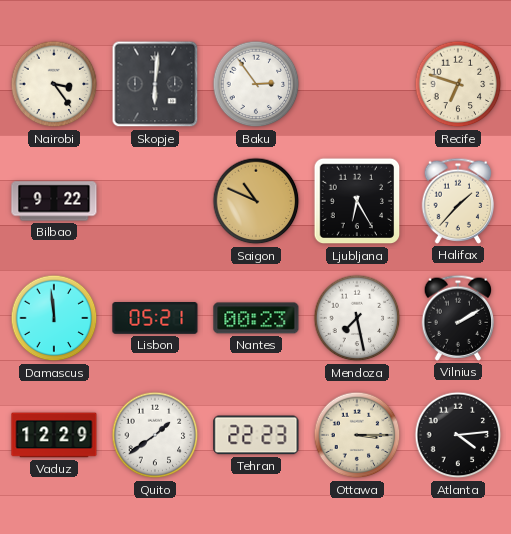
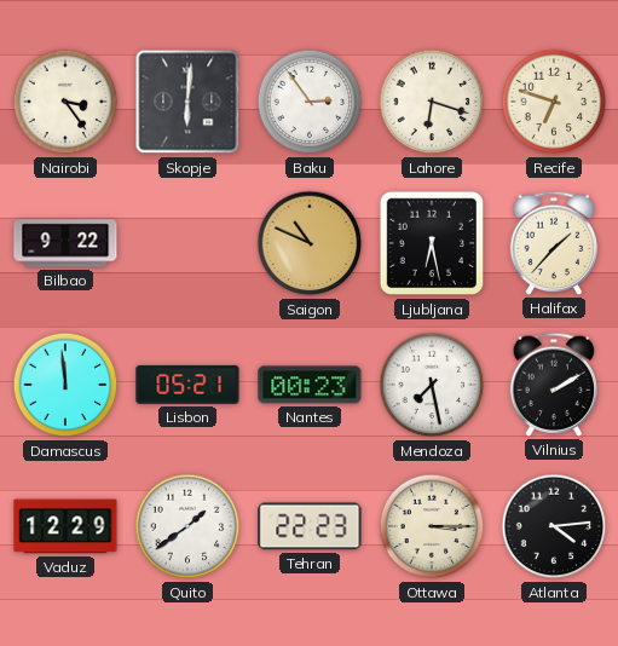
Lahore: none -> 6:18
Ljubljana: 6:25 -> 6:28
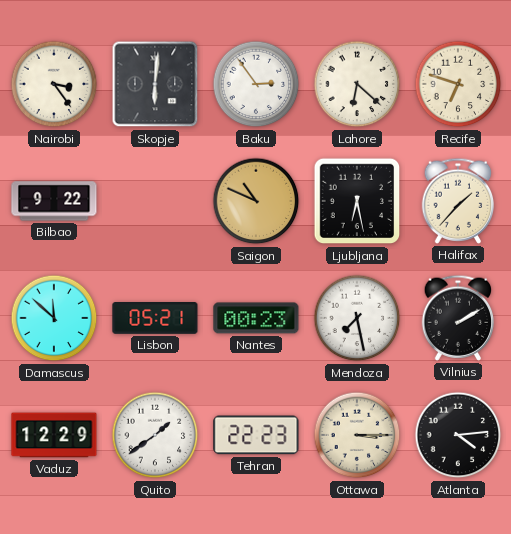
Lahore: 6:18 -> 6:22
Damascus: 11:59 -> 11:52
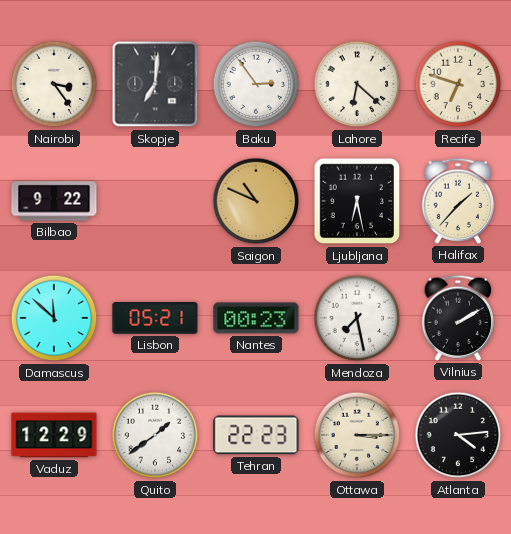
Skopje: 6:01 -> 7:01
